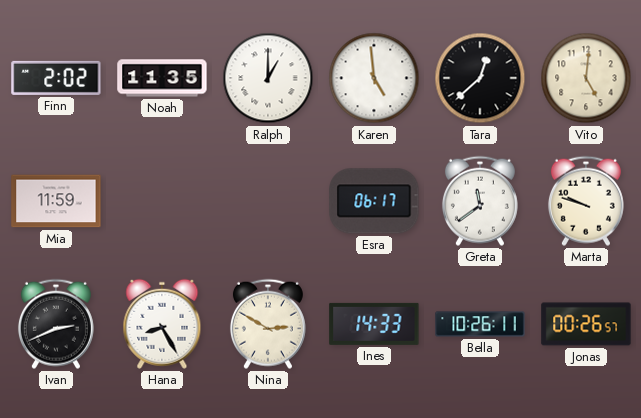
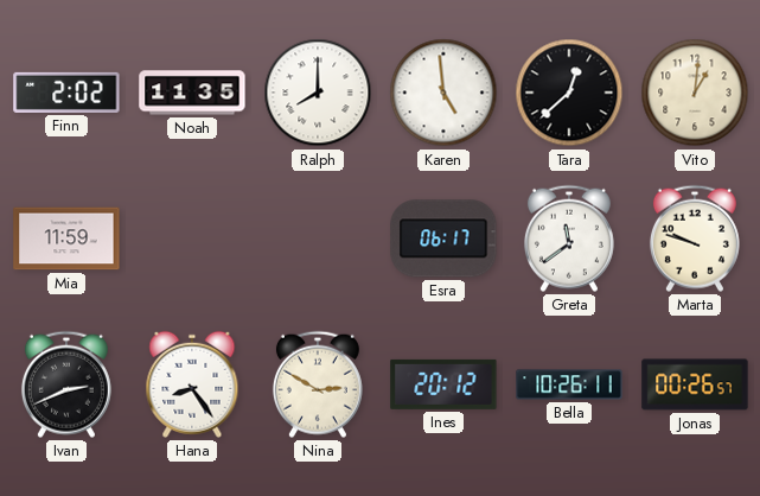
Ralph: 1:00 -> 8:00
Vito: 5:01 -> 1:01
Hana: 8:25 -> 8:24
Ines: 14:33 -> 20:12
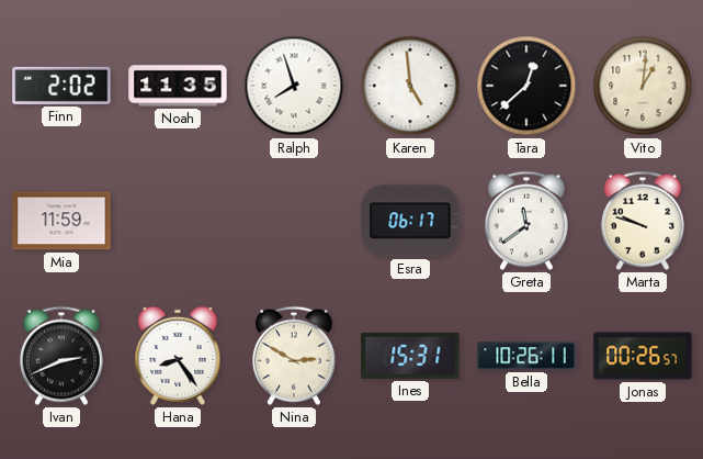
Ralph: 8:00 -> 7:57
Ines: 20:12 -> 15:31
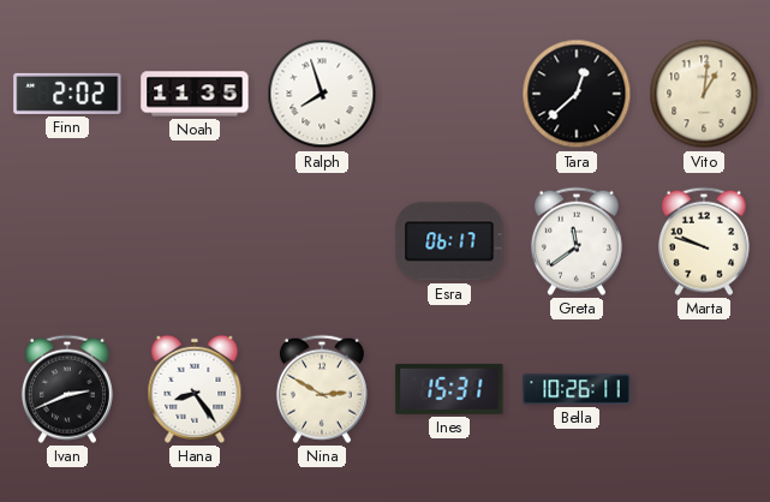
Karen: 4:59 -> none
Mia: 11:59 -> none
Jonas: 00:26 -> none
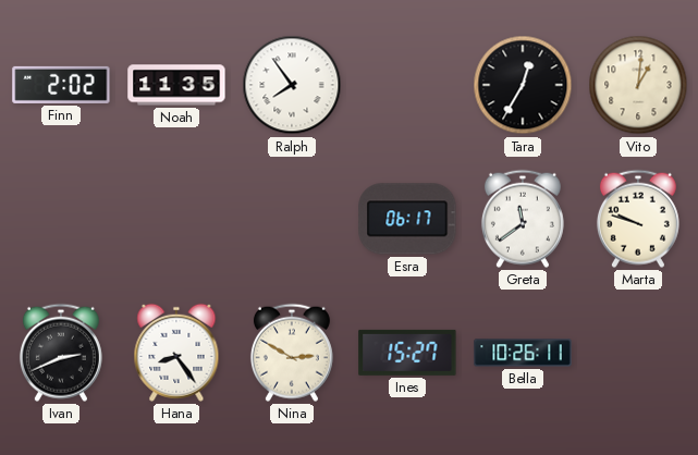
Ralph: 7:57 -> 7:54
Tara: 12:38 -> 12:35
Ines: 15:31 -> 15:27
